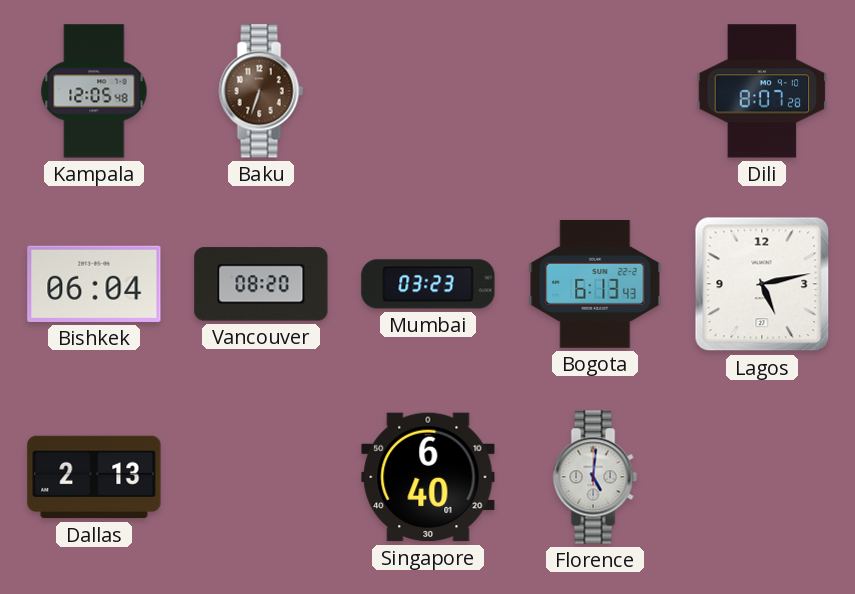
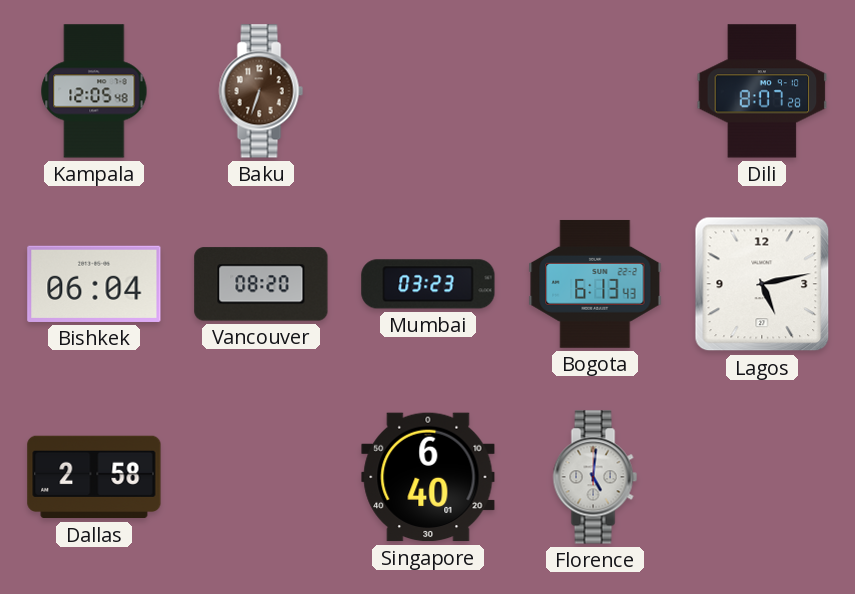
Dallas: 2:13 -> 2:58
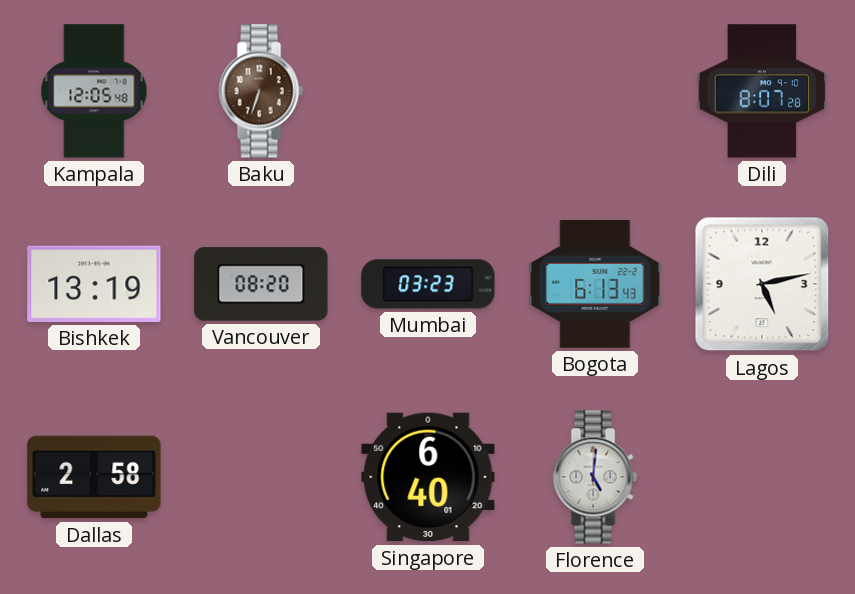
Bishkek: 06:04 -> 13:19
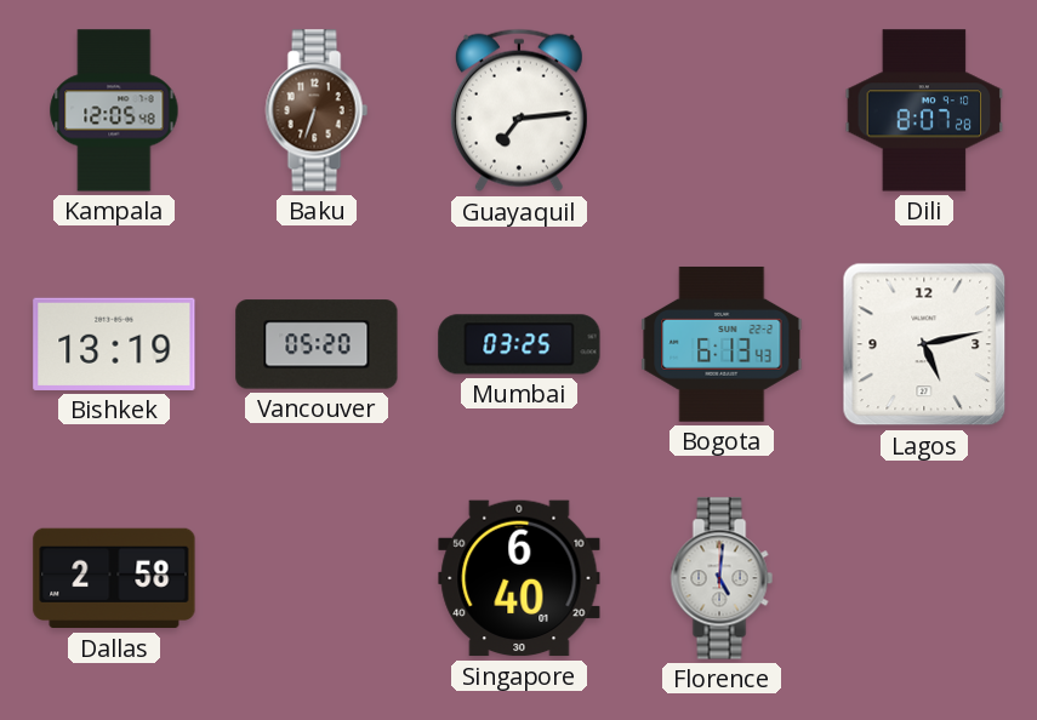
Guayaquil: none -> 7:14
Vancouver: 08:20 -> 05:20
Mumbai: 03:23 -> 03:25
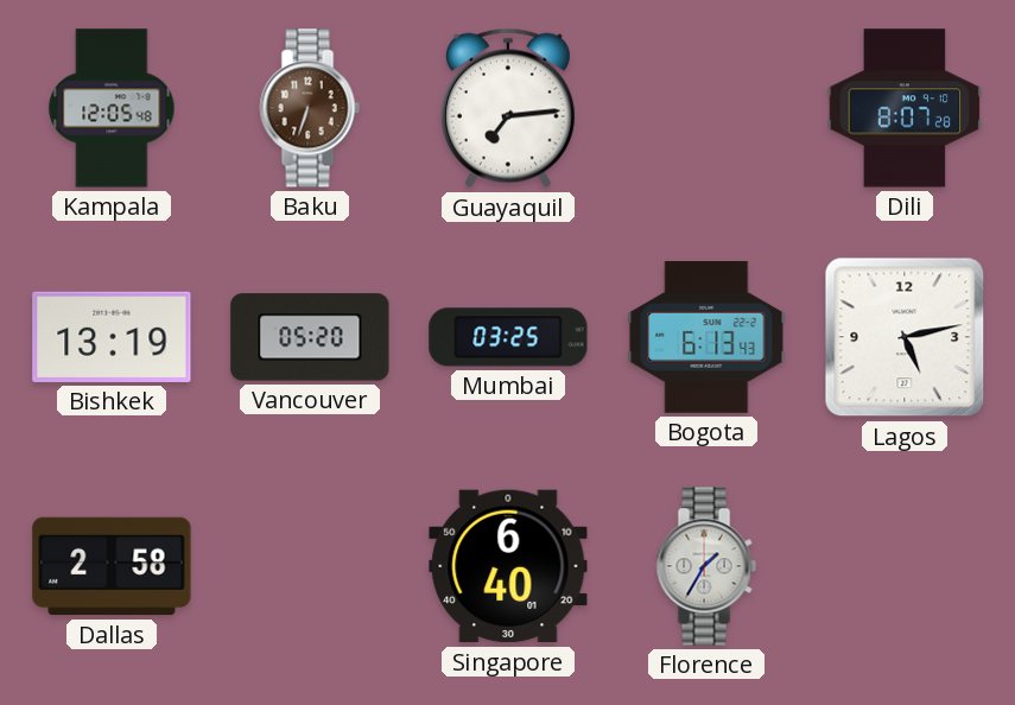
Florence: 5:01 -> 1:35
